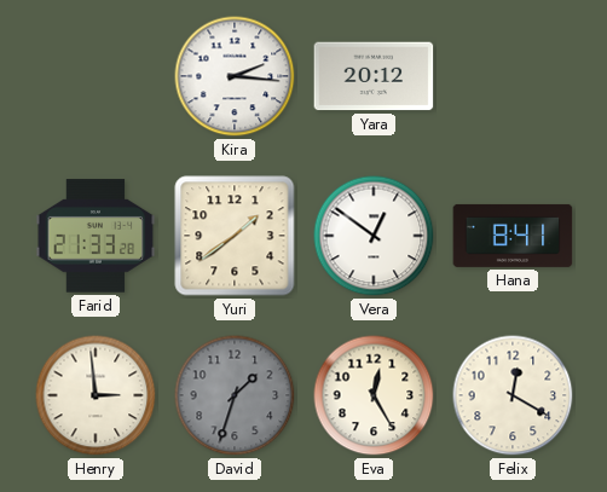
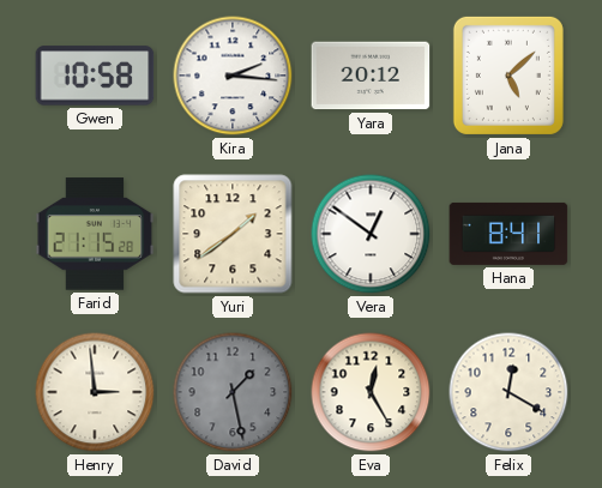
Gwen: none -> 10:58
Jana: none -> 5:08
Farid: 21:33 -> 21:15
David: 1:33 -> 1:28
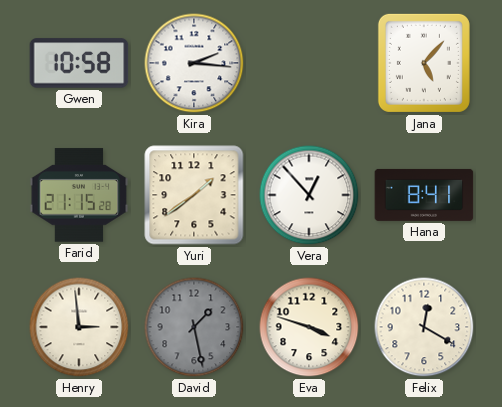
Yara: 20:12 -> none
Jana: 5:08 -> 5:07
Vera: 12:51 -> 12:53
Eva: 12:25 -> 3:48
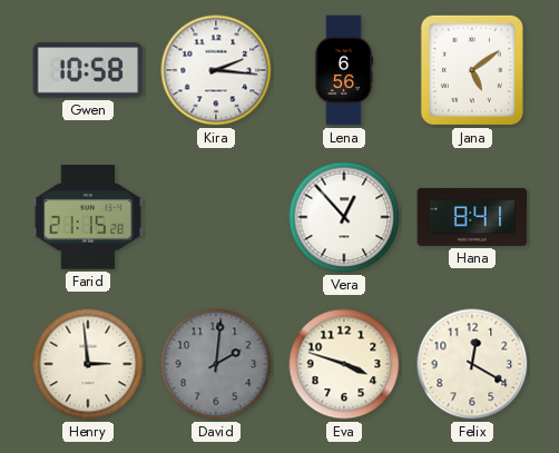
Lena: none -> 6:56
Jana: 5:07 -> 5:09
Yuri: 1:39 -> none
David: 1:28 -> 2:01
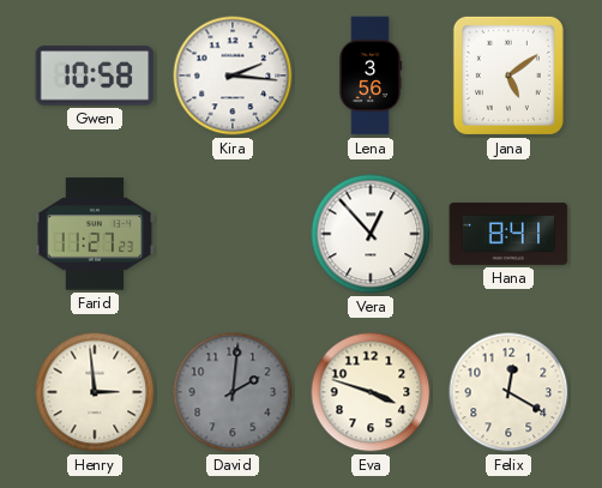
Lena: 6:56 -> 3:56
Farid: 21:15 -> 11:27
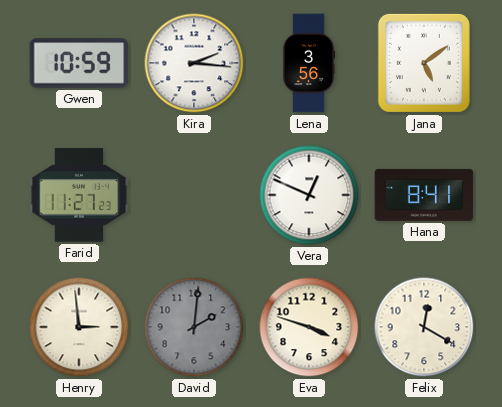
Gwen: 10:58 -> 10:59
Vera: 12:53 -> 12:49
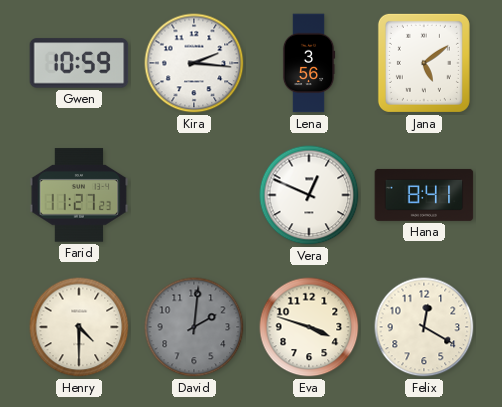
Henry: 2:59 -> 4:30
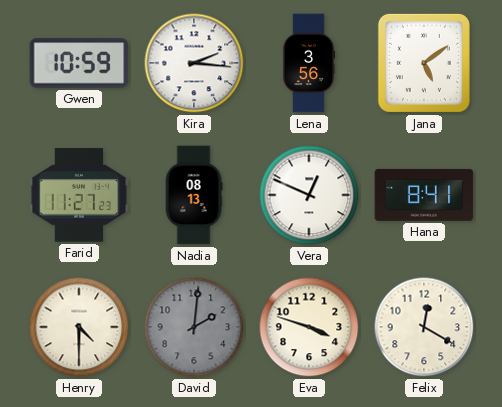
Nadia: none -> 08:13
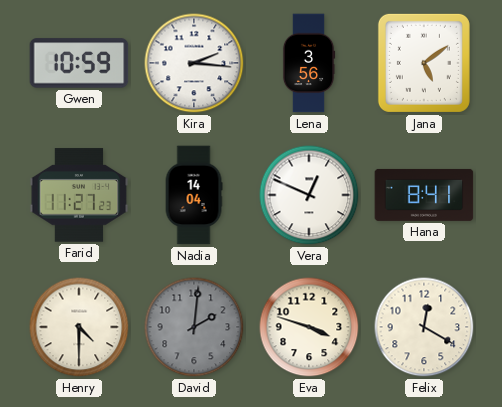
Nadia: 08:13 -> 14:04
